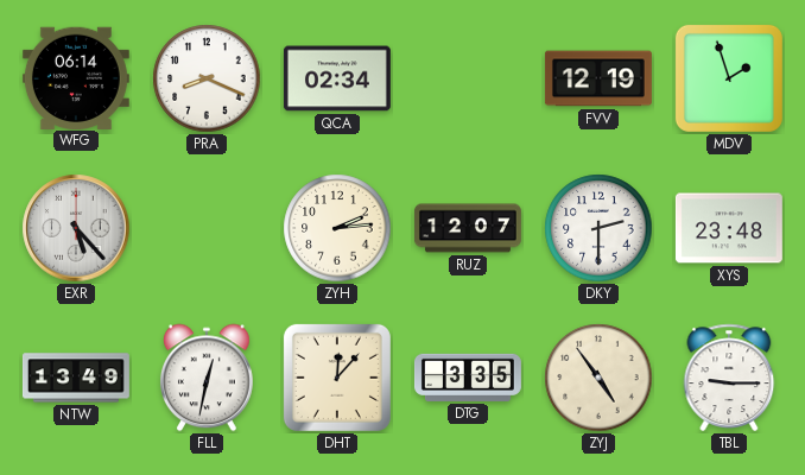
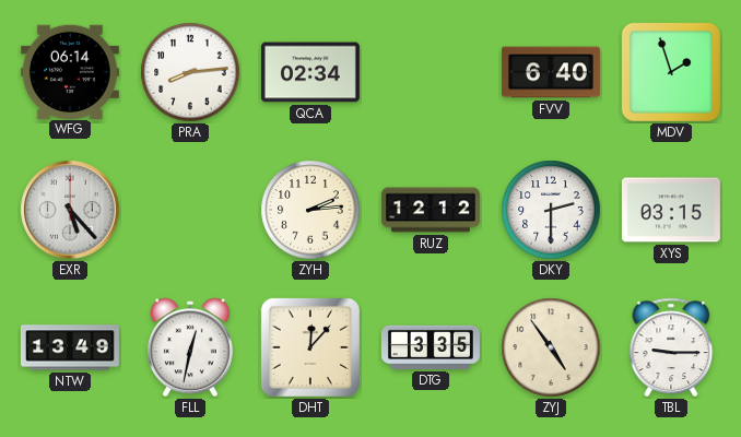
PRA: 8:19 -> 8:14
FVV: 12:19 -> 6:40
RUZ: 12:07 -> 12:12
XYS: 23:48 -> 03:15
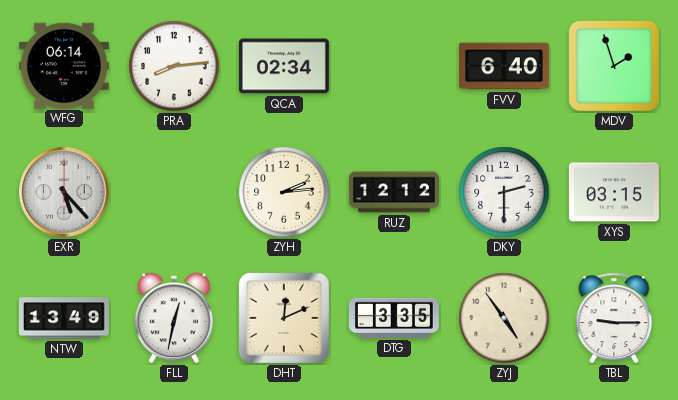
DHT: 12:07 -> 12:11
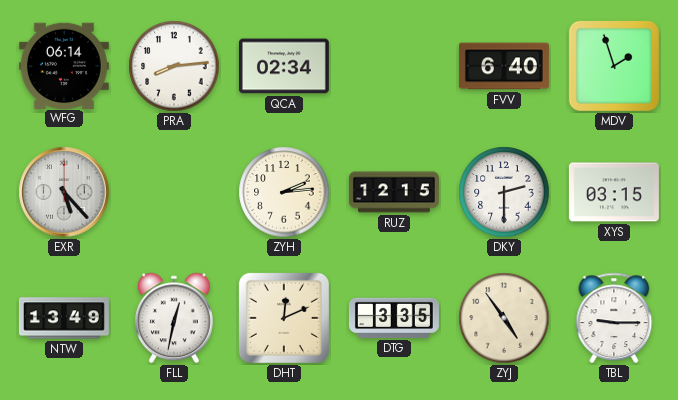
RUZ: 12:12 -> 12:15
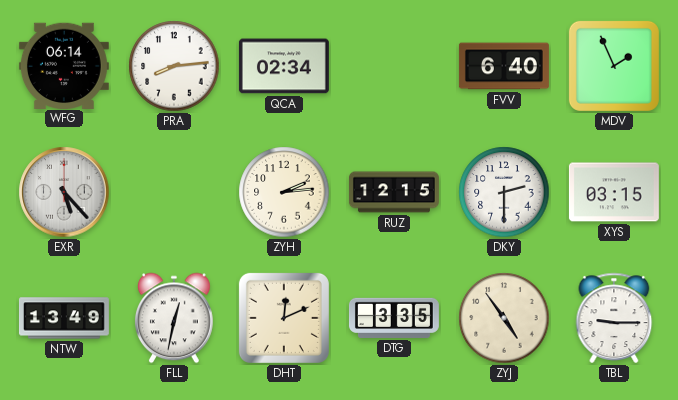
MDV: 1:57 -> 1:56
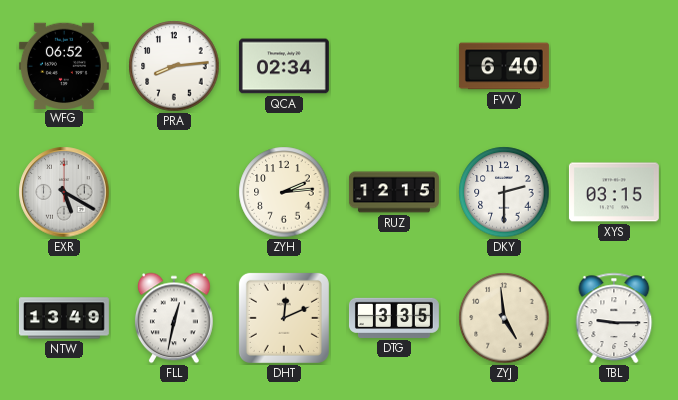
WFG: 06:14 -> 06:52
MDV: 1:56 -> none
EXR: 5:23 -> 5:20
ZYJ: 4:54 -> 4:59
